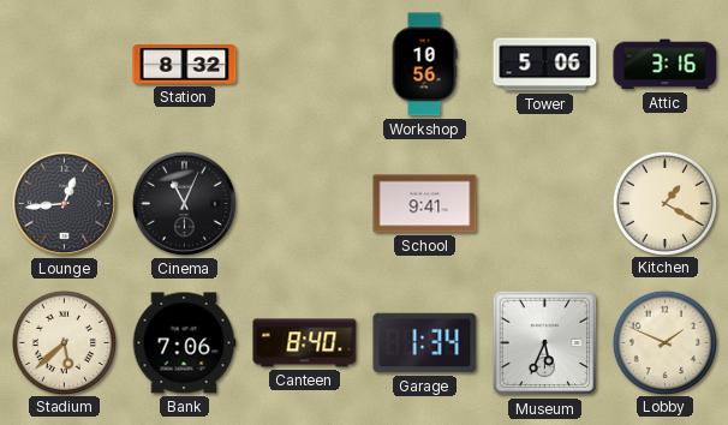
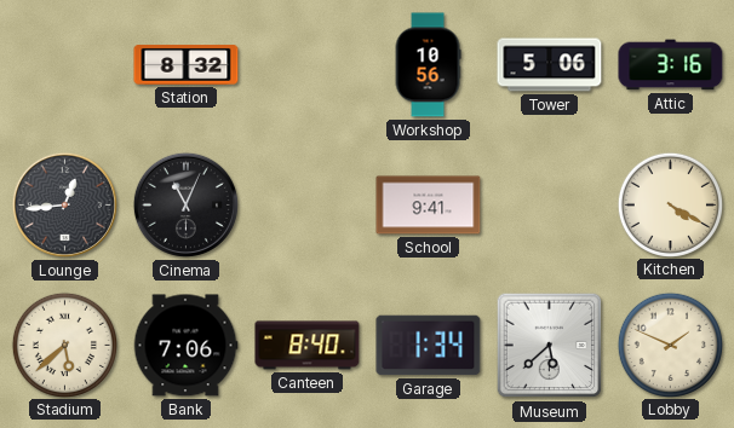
Kitchen: 1:20 -> 4:20
Museum: 5:34 -> 5:38
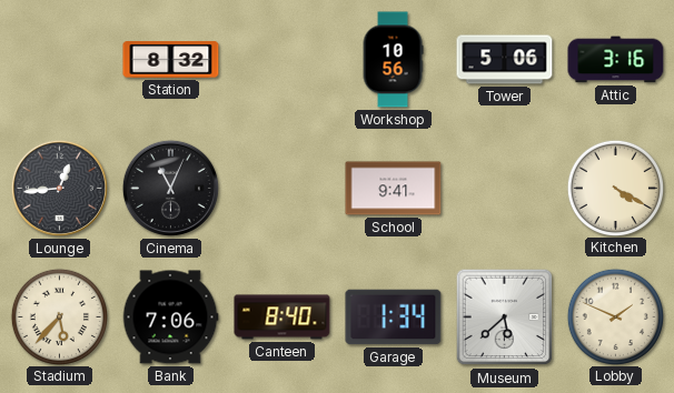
Stadium: 5:38 -> 5:37
